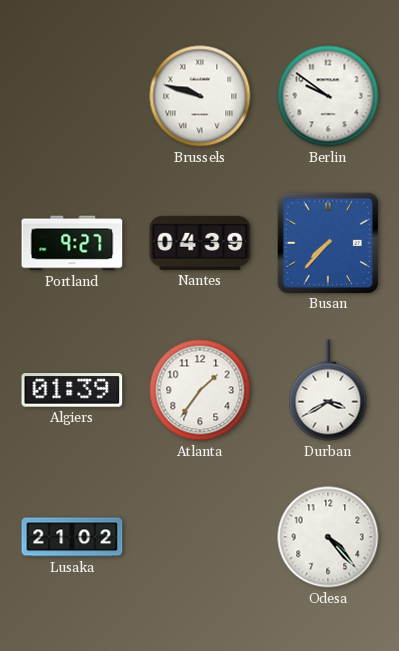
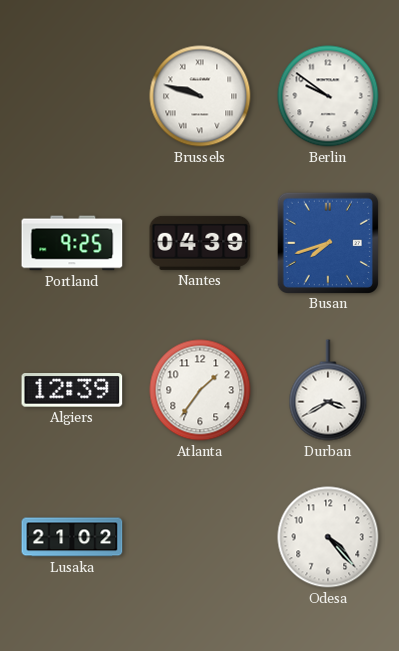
Portland: 9:27 -> 9:25
Busan: 7:37 -> 7:42
Algiers: 01:39 -> 12:39
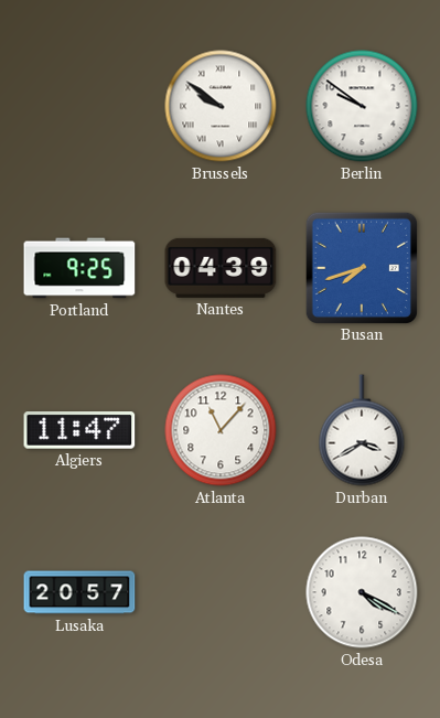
Brussels: 9:48 -> 9:51
Algiers: 12:39 -> 11:47
Atlanta: 1:36 -> 11:07
Lusaka: 21:02 -> 20:57
Odesa: 4:23 -> 4:20
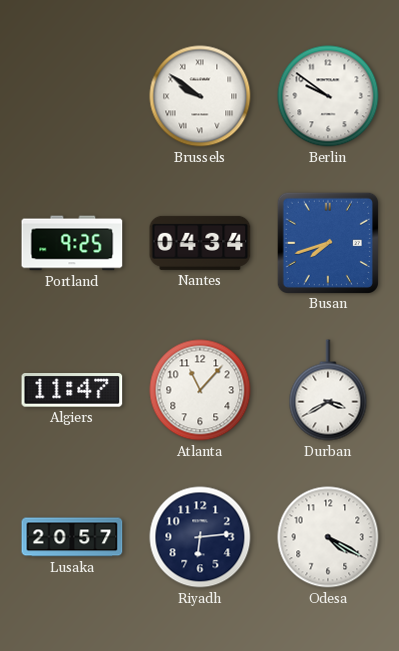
Nantes: 04:39 -> 04:34
Riyadh: none -> 6:14
